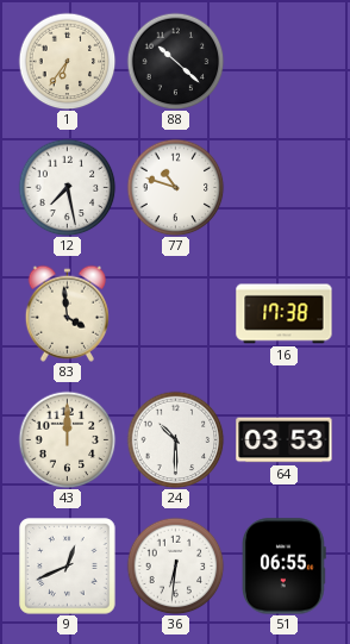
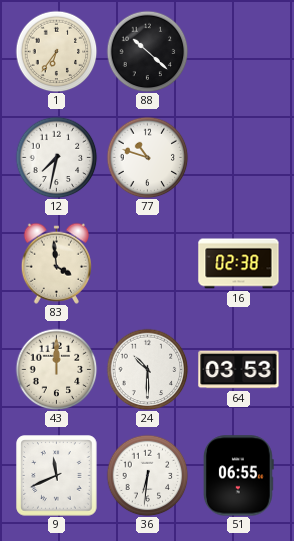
12: 7:28 -> 7:32
16: 17:38 -> 02:38
9: 12:41 -> 11:41
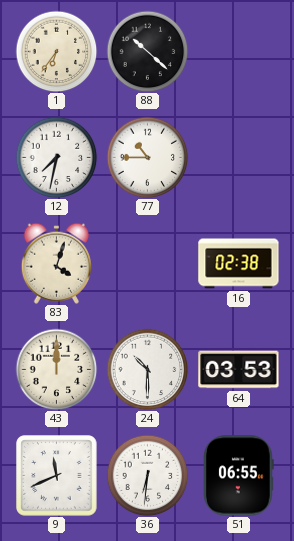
77: 10:48 -> 10:45
83: 3:59 -> 4:03
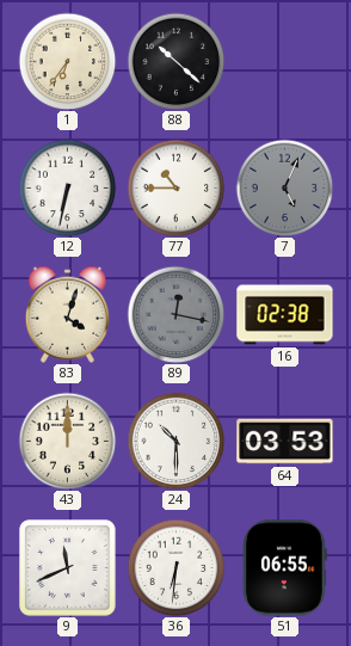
12: 7:32 -> 6:32
7: none -> 5:04
89: none -> 12:17
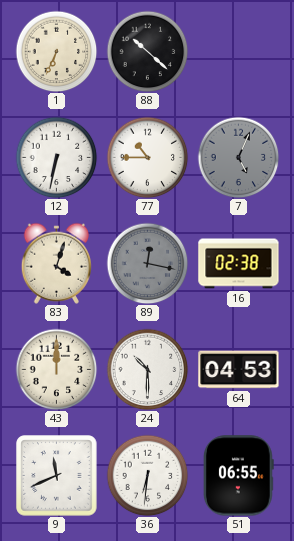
1: 6:36 -> 6:34
64: 03:53 -> 04:53
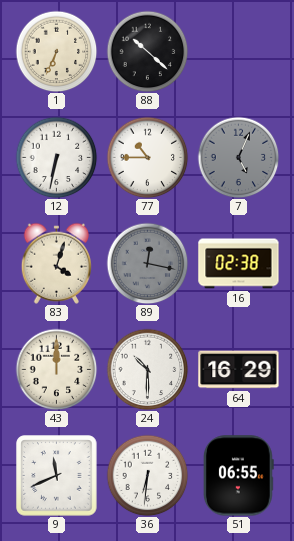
64: 04:53 -> 16:29
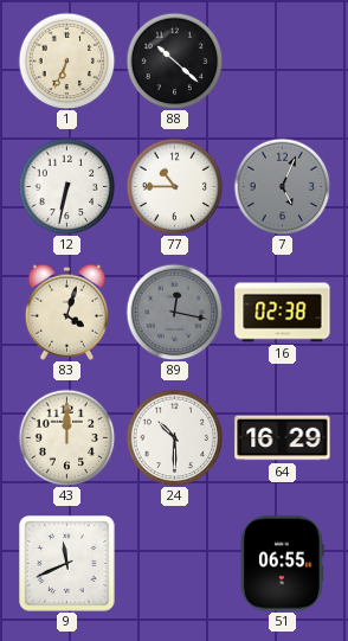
36: 6:31 -> none
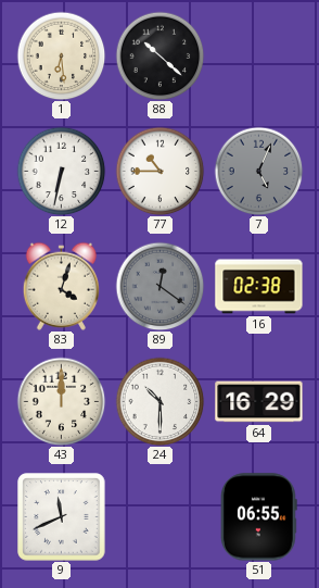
1: 6:34 -> 6:29
89: 12:17 -> 12:21
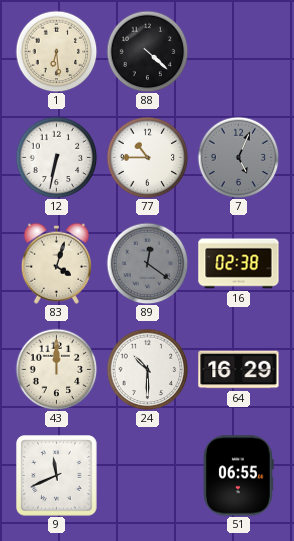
88: 10:22 -> 4:22
